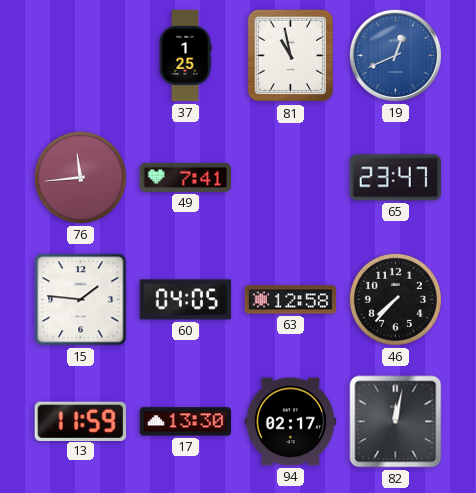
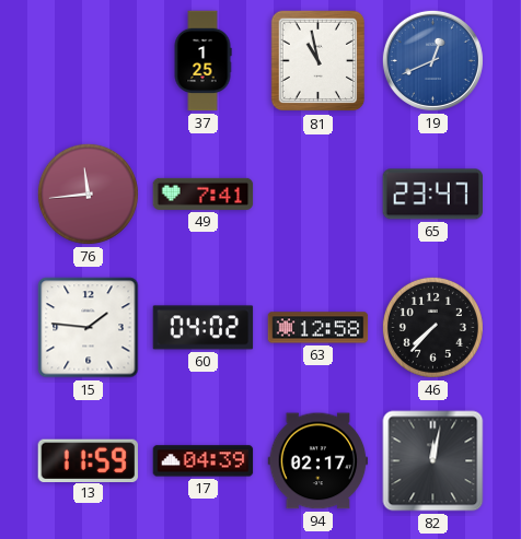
60: 04:05 -> 04:02
17: 13:30 -> 04:39
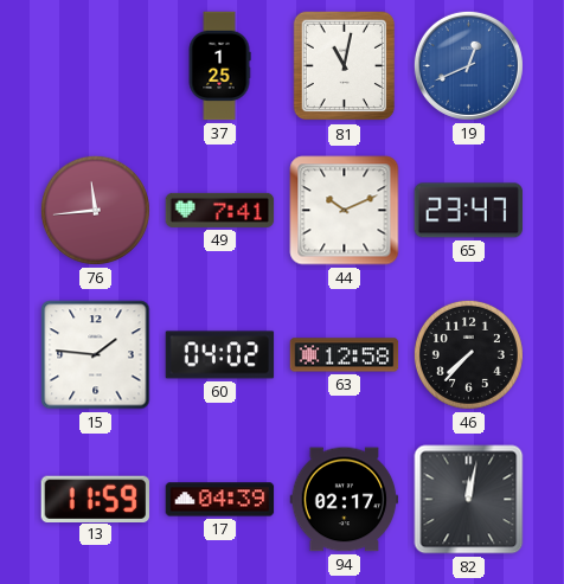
81: 10:58 -> 11:02
44: none -> 10:11
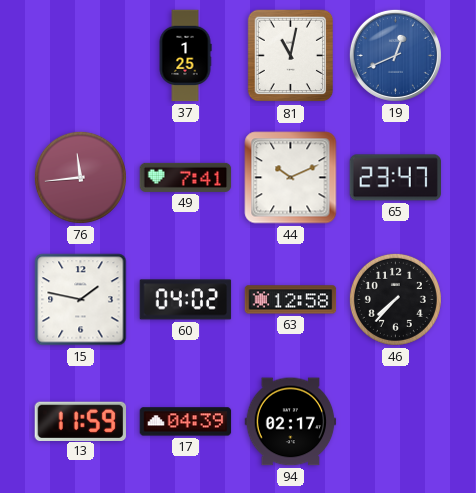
15: 1:46 -> 1:47
82: 12:02 -> none
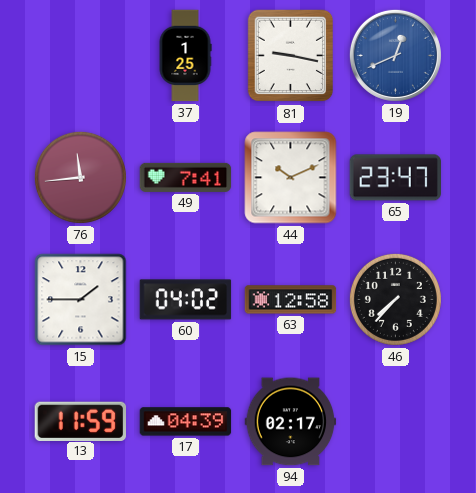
81: 11:02 -> 9:17
15: 1:47 -> 1:45
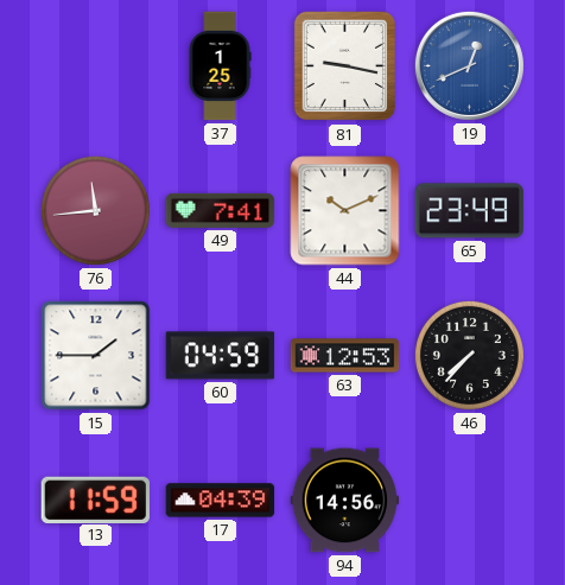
65: 23:47 -> 23:49
60: 04:02 -> 04:59
63: 12:58 -> 12:53
94: 02:17 -> 14:56
